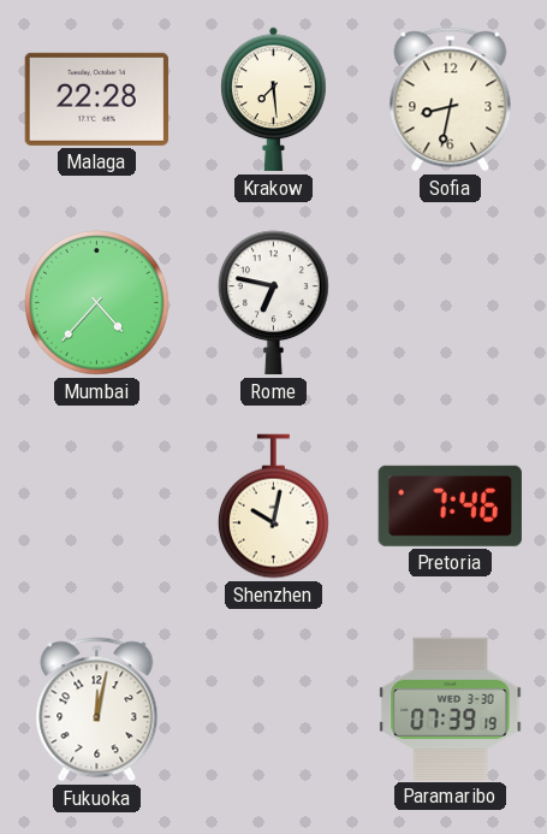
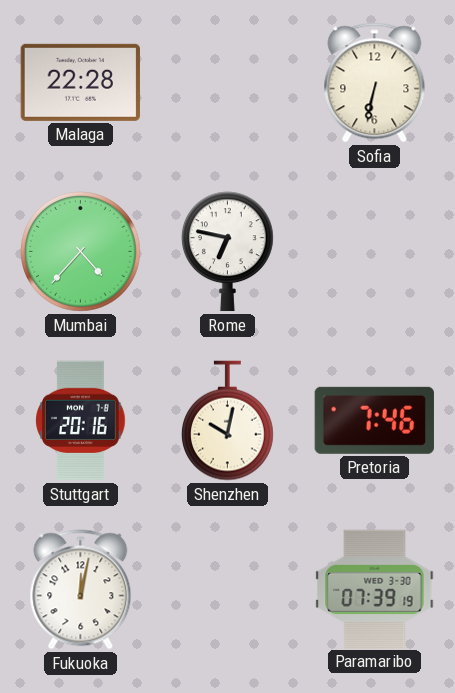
Krakow: 7:29 -> none
Sofia: 8:32 -> 6:32
Stuttgart: none -> 20:16
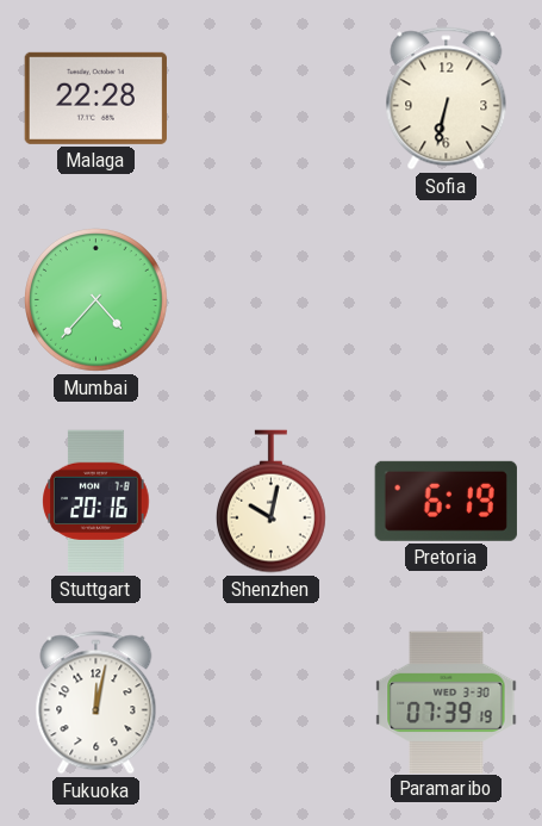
Rome: 6:47 -> none
Pretoria: 7:46 -> 6:19
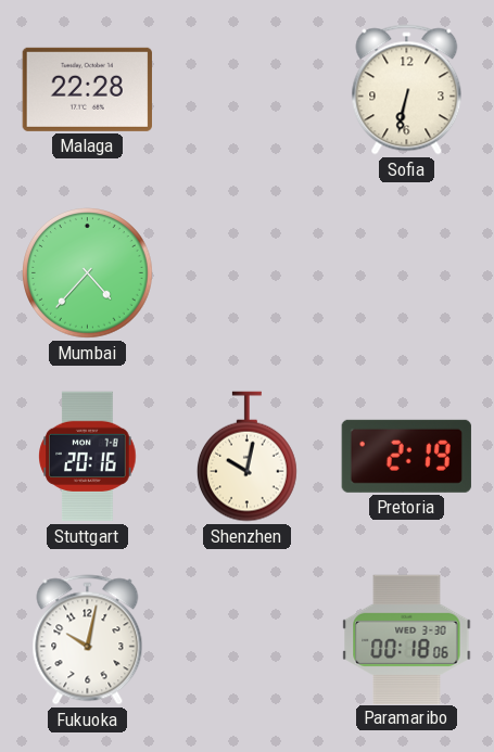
Pretoria: 6:19 -> 2:19
Fukuoka: 12:02 -> 10:02
Paramaribo: 07:39 -> 00:18
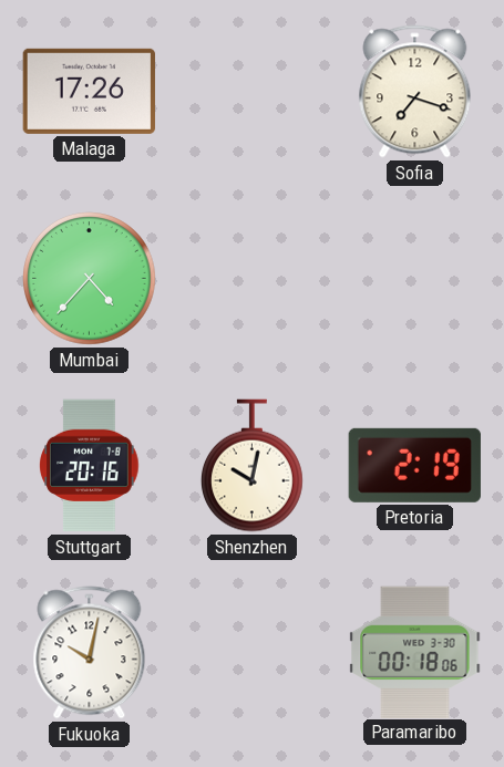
Malaga: 22:28 -> 17:26
Sofia: 6:32 -> 7:18
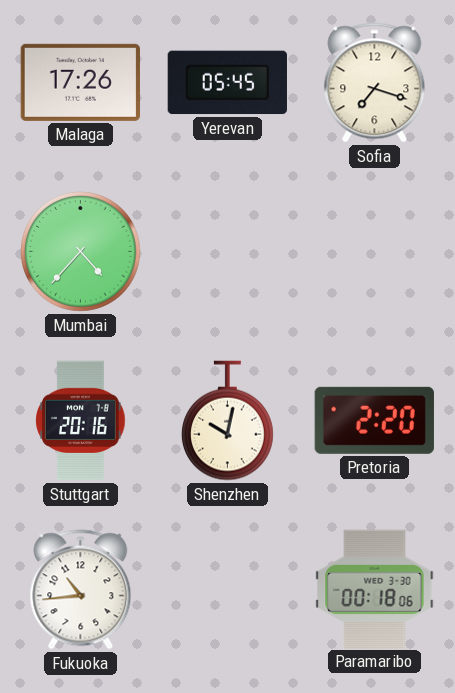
Yerevan: none -> 05:45
Pretoria: 2:19 -> 2:20
Fukuoka: 10:02 -> 10:44
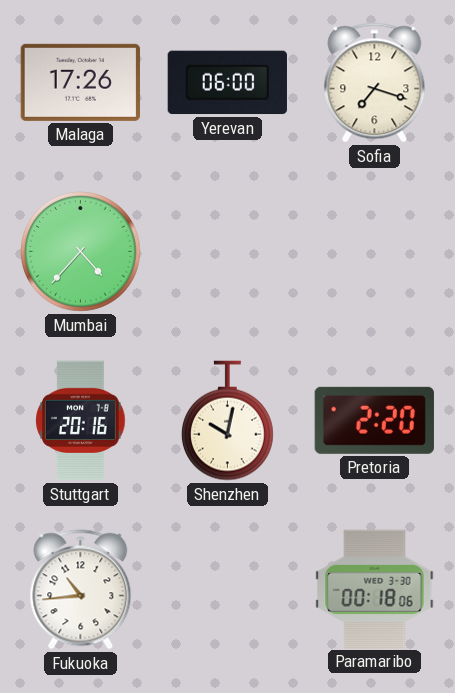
Yerevan: 05:45 -> 06:00
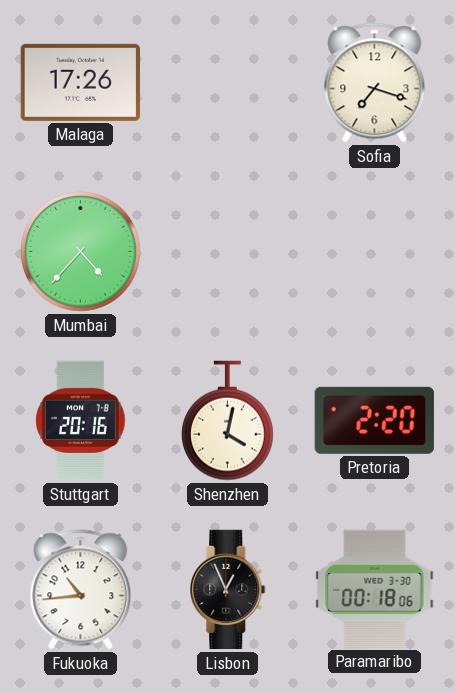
Yerevan: 06:00 -> none
Shenzhen: 10:02 -> 4:02
Lisbon: none -> 12:56
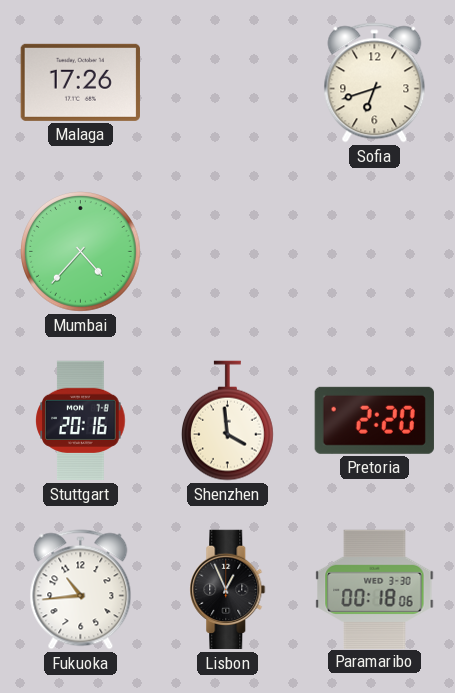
Sofia: 7:18 -> 6:42
Shenzhen: 4:02 -> 3:59
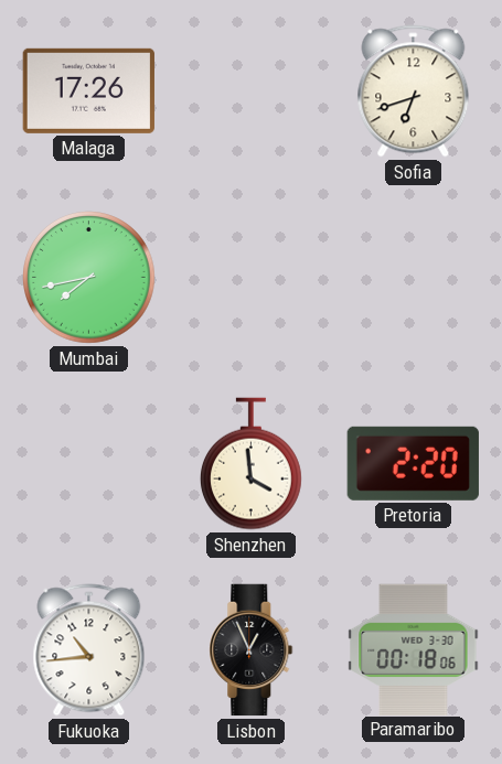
Mumbai: 4:37 -> 7:43
Stuttgart: 20:16 -> none
